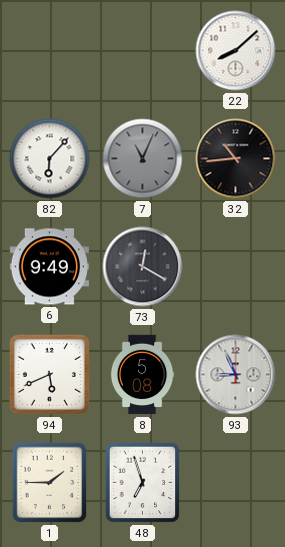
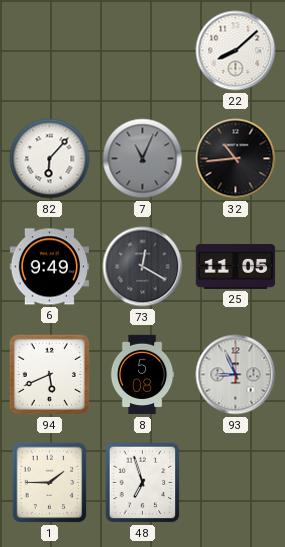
25: none -> 11:05
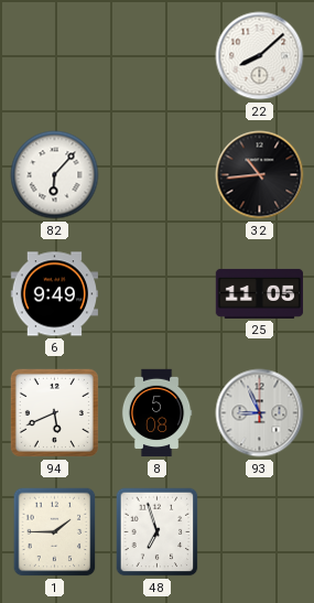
7: 11:04 -> none
73: 12:20 -> none
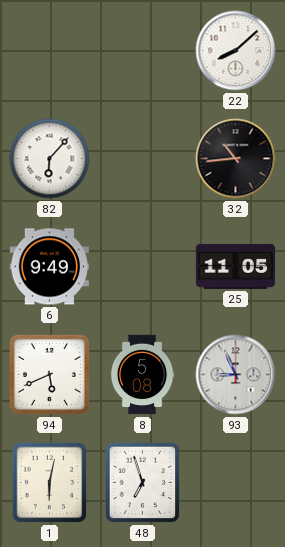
1: 1:45 -> 6:02
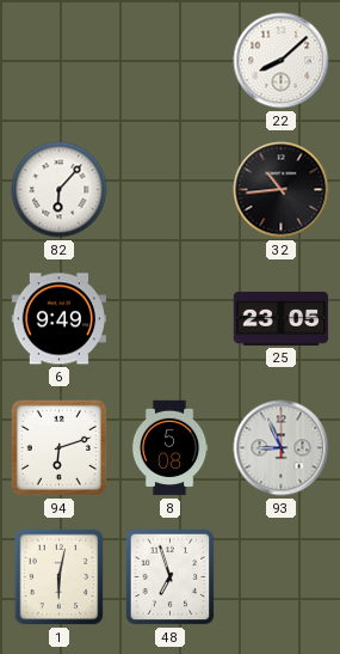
25: 11:05 -> 23:05
94: 5:41 -> 6:12
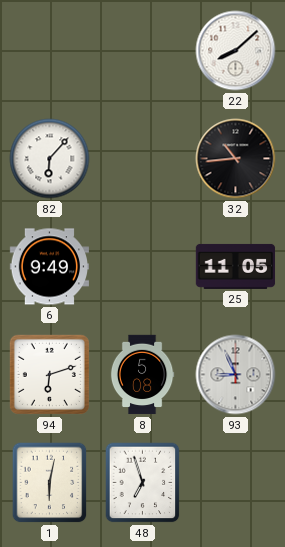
25: 23:05 -> 11:05
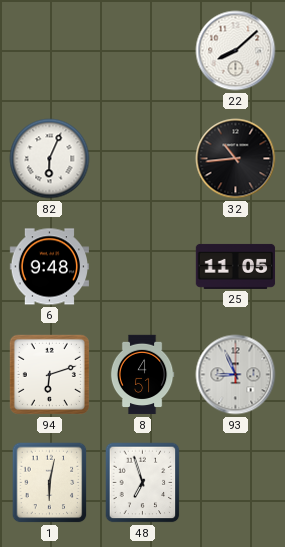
82: 6:07 -> 6:04
6: 9:49 -> 9:48
8: 5:08 -> 4:51
